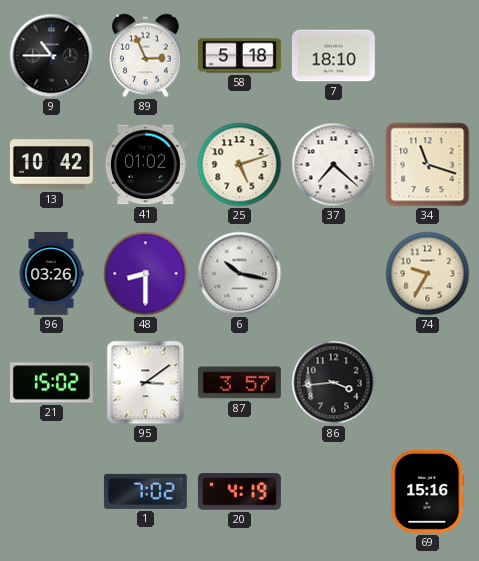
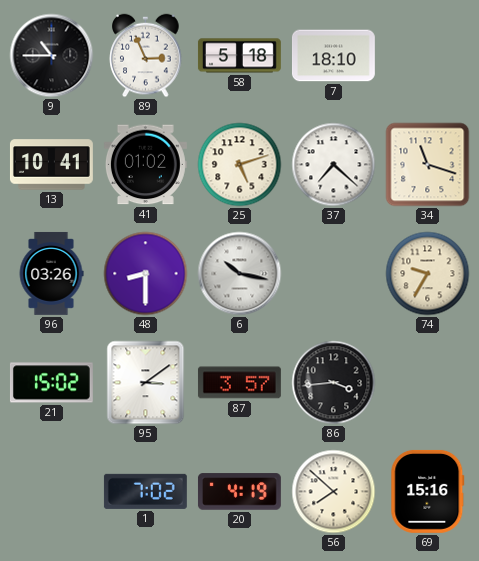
13: 10:42 -> 10:41
56: none -> 7:52
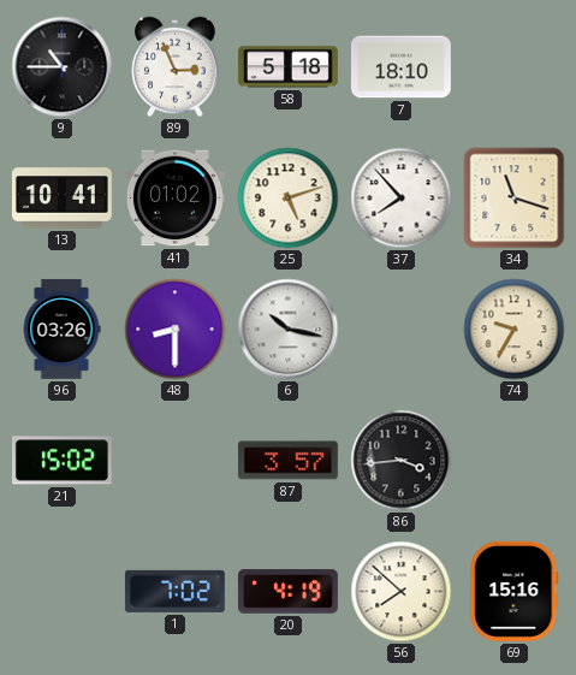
37: 7:22 -> 7:53
95: 3:09 -> none
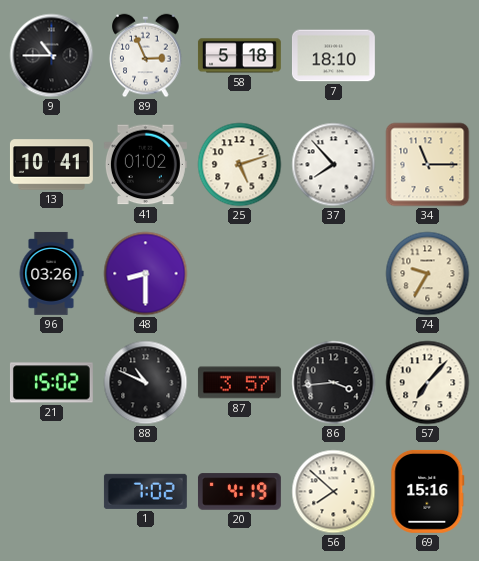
34: 11:18 -> 11:15
6: 10:17 -> none
88: none -> 10:49
57: none -> 7:07
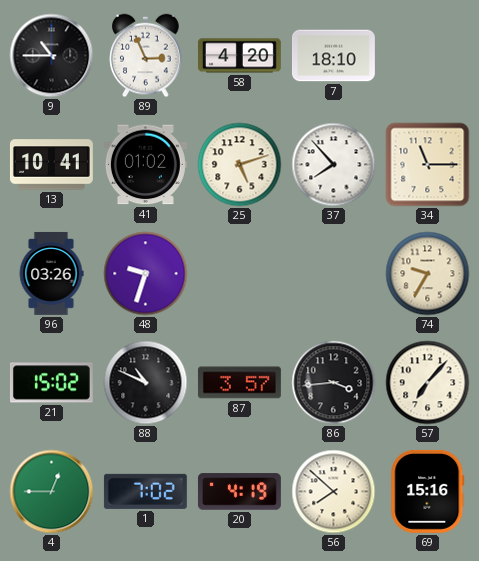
58: 5:18 -> 4:20
48: 8:30 -> 9:33
4: none -> 12:45
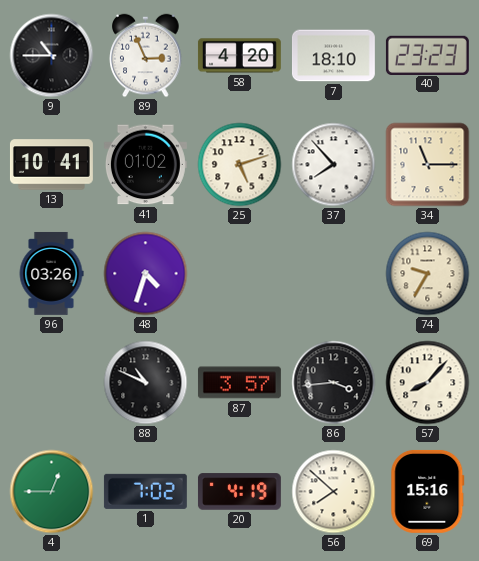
40: none -> 23:23
48: 9:33 -> 4:33
21: 15:02 -> none
57: 7:07 -> 8:07
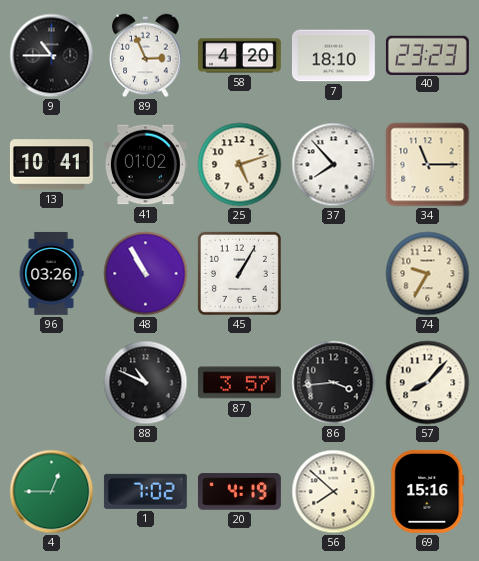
48: 4:33 -> 10:55
45: none -> 1:05
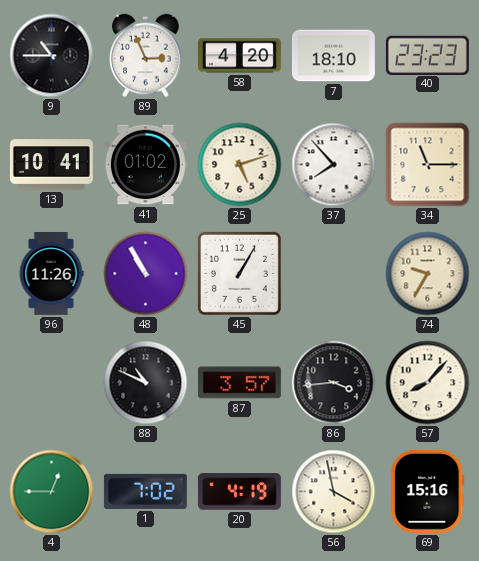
96: 03:26 -> 11:26
56: 7:52 -> 3:58
